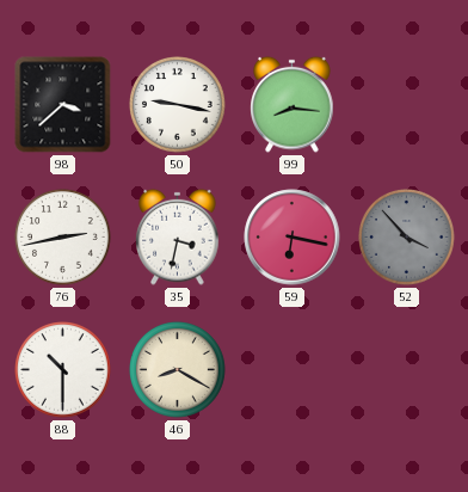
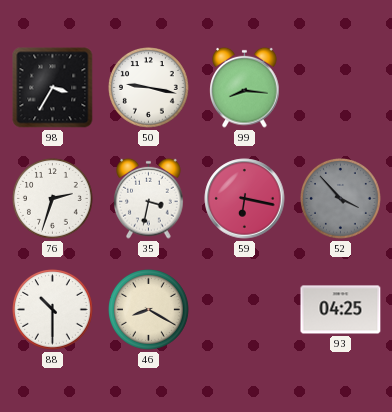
98: 3:38 -> 3:35
76: 2:43 -> 2:33
93: none -> 04:25
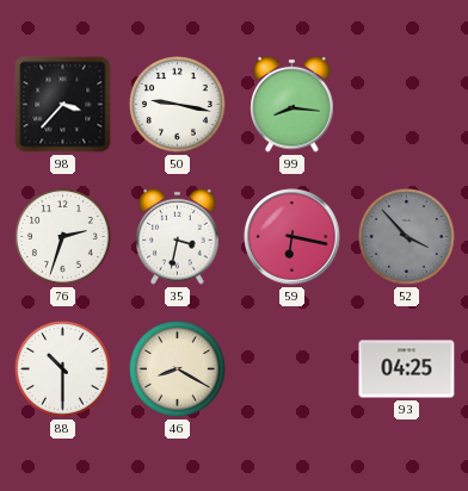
98: 3:35 -> 3:37
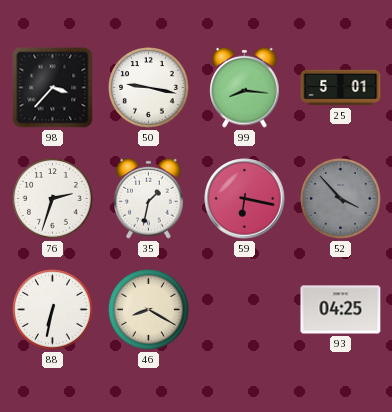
25: none -> 5:01
35: 3:32 -> 1:32
88: 10:30 -> 6:32
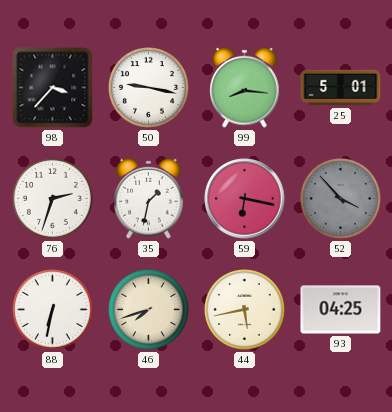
46: 8:20 -> 7:42
44: none -> 5:43
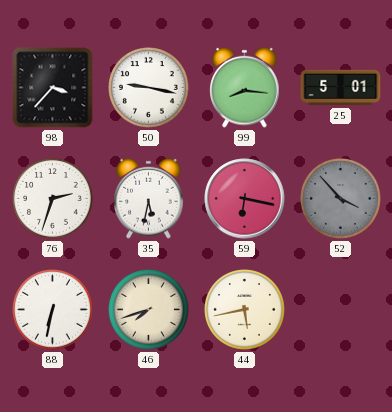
35: 1:32 -> 5:32
93: 04:25 -> none
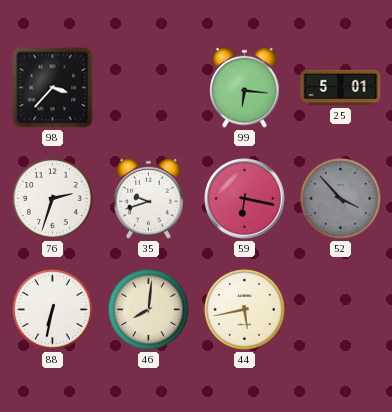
50: 9:17 -> none
99: 8:16 -> 6:16
35: 5:32 -> 9:42
46: 7:42 -> 8:01
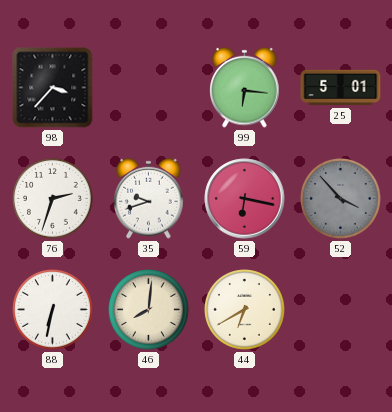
44: 5:43 -> 6:40
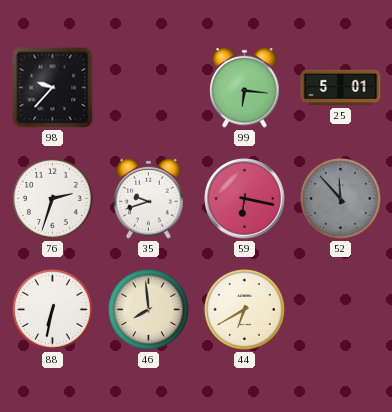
98: 3:37 -> 9:37
52: 3:53 -> 11:53
46: 8:01 -> 7:59
